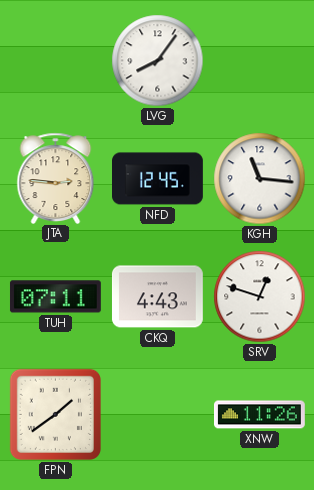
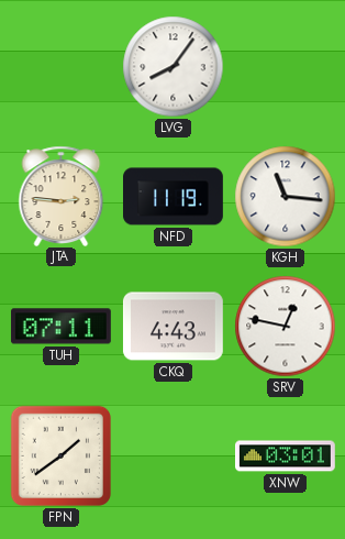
NFD: 12:45 -> 11:19
SRV: 12:48 -> 12:47
XNW: 11:26 -> 03:01
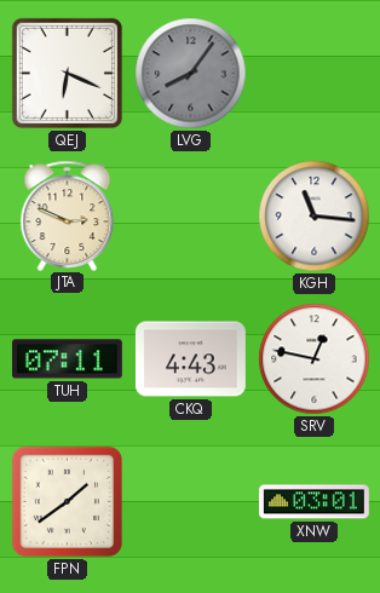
QEJ: none -> 6:19
LVG dial: white -> grey
JTA: 2:46 -> 2:49
NFD: 11:19 -> none
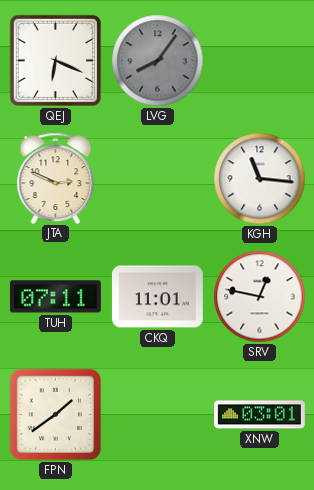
CKQ: 4:43 -> 11:01
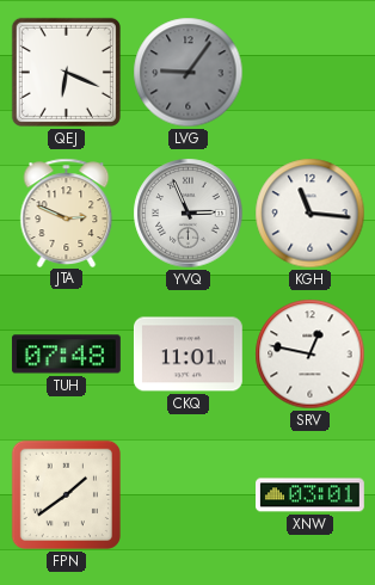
LVG: 8:06 -> 9:06
YVQ: none -> 2:56
TUH: 07:11 -> 07:48
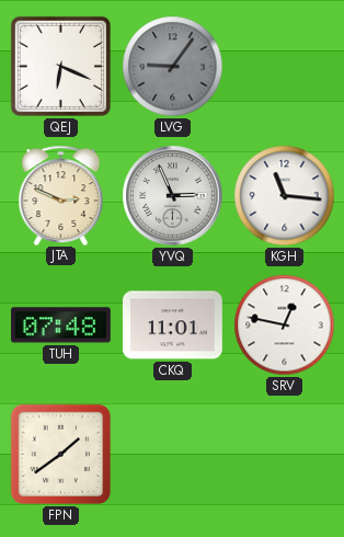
XNW: 03:01 -> none
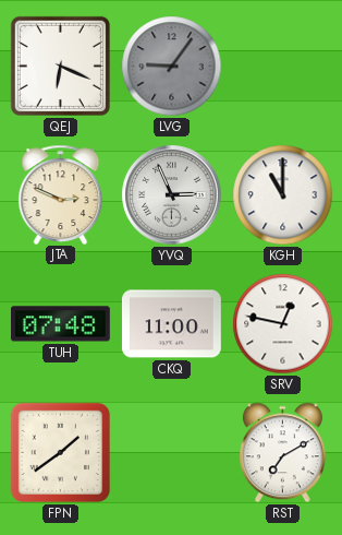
KGH: 11:16 -> 11:00
CKQ: 11:01 -> 11:00
RST: none -> 7:10
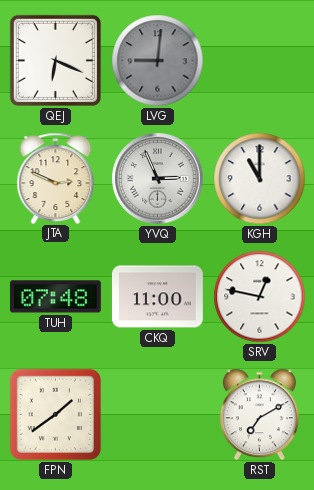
LVG: 9:06 -> 9:01
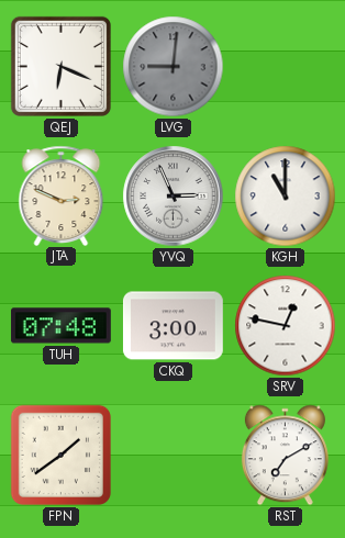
CKQ: 11:00 -> 3:00
